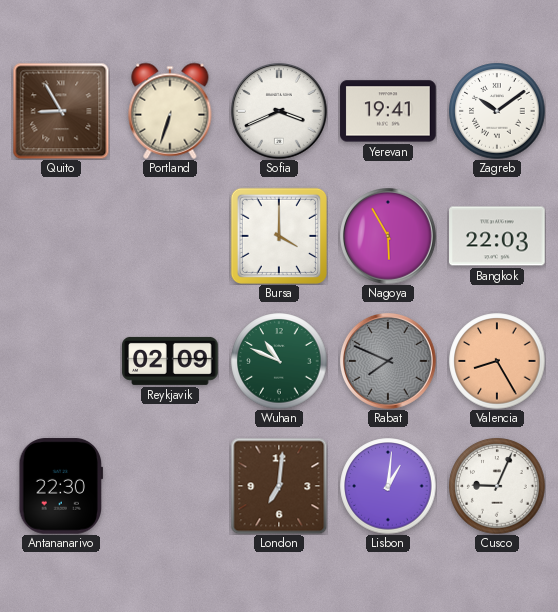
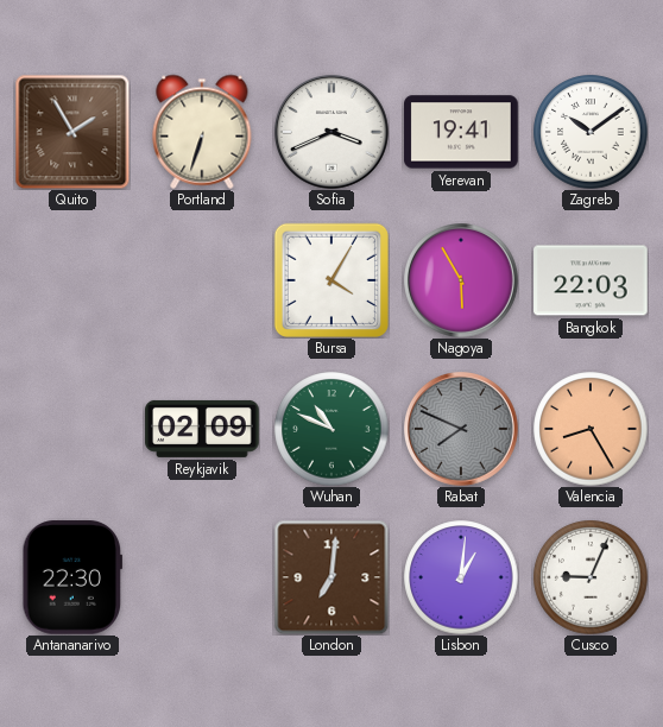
Quito: 8:55 -> 1:55
Bursa: 4:00 -> 4:05
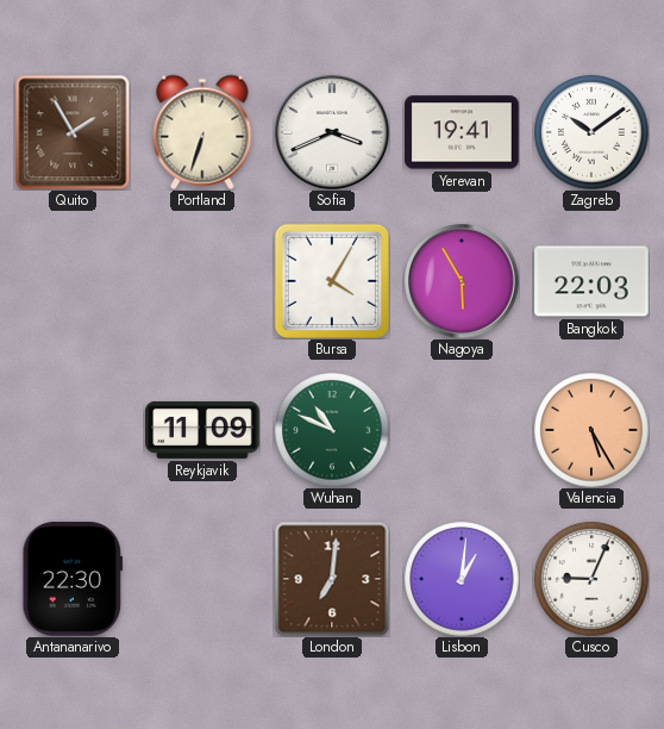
Reykjavik: 02:09 -> 11:09
Rabat: 7:49 -> none
Valencia: 8:25 -> 5:25
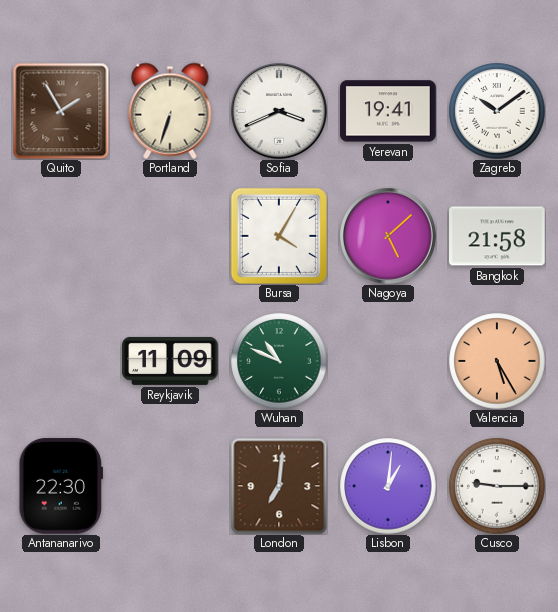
Nagoya: 5:55 -> 5:08
Bangkok: 22:03 -> 21:58
Cusco: 9:04 -> 9:15
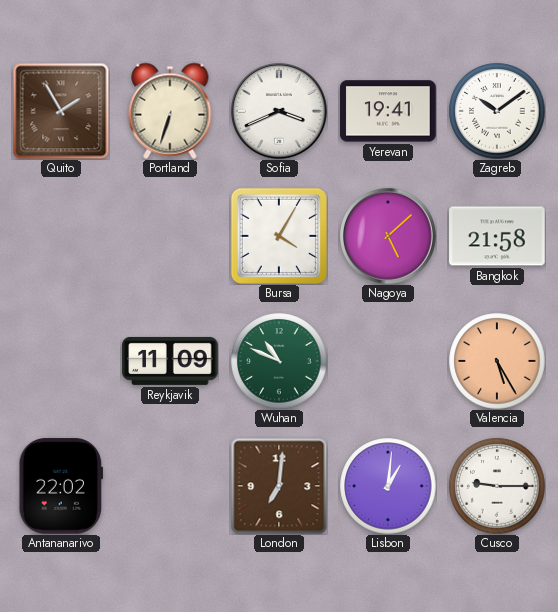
Antananarivo: 22:30 -> 22:02
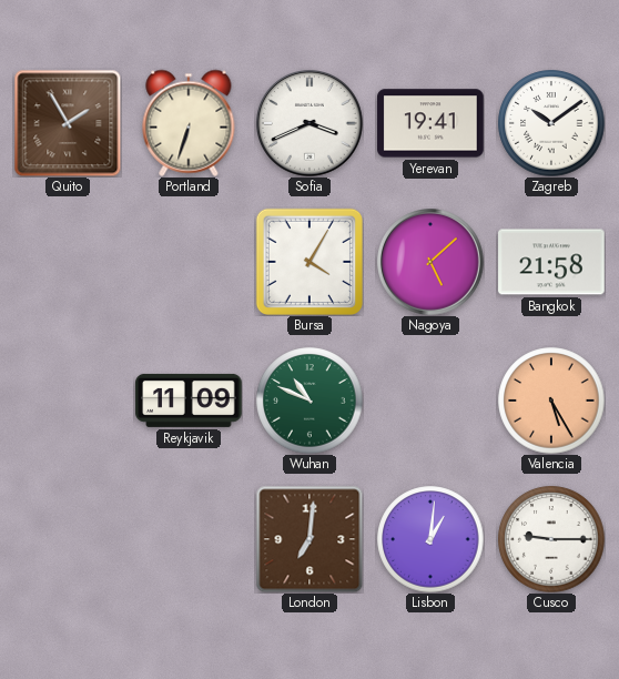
Antananarivo: 22:02 -> none
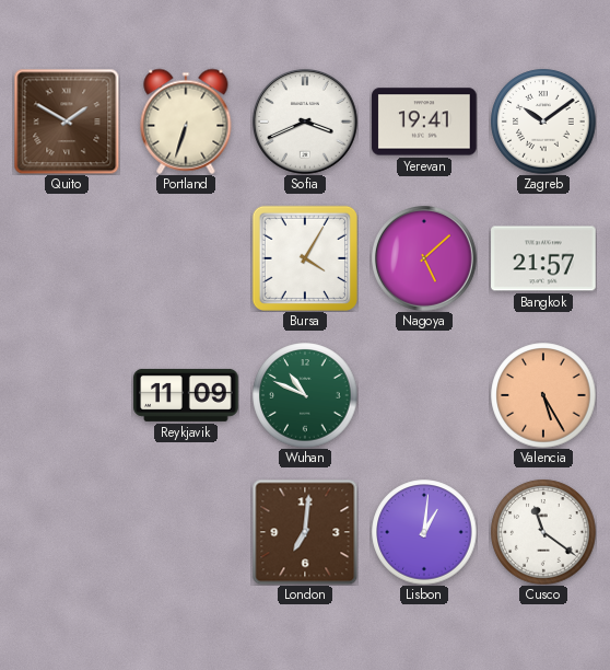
Quito: 1:55 -> 1:50
Bangkok: 21:58 -> 21:57
Cusco: 9:15 -> 11:21
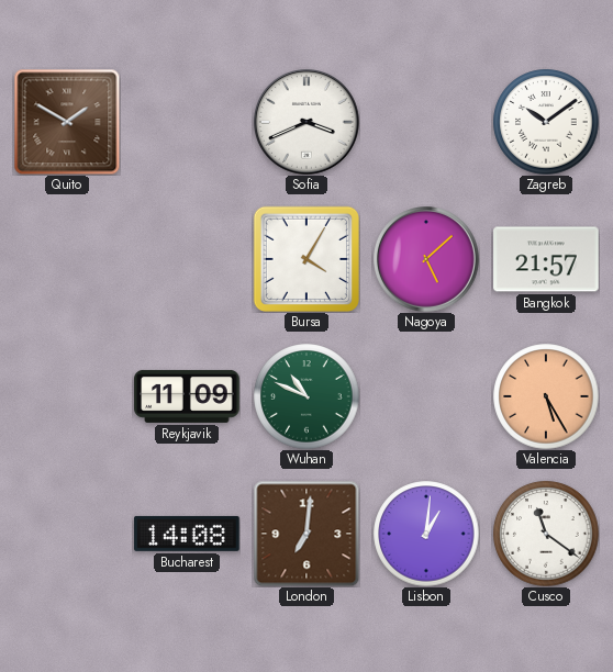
Portland: 6:33 -> none
Yerevan: 19:41 -> none
Bucharest: none -> 14:08
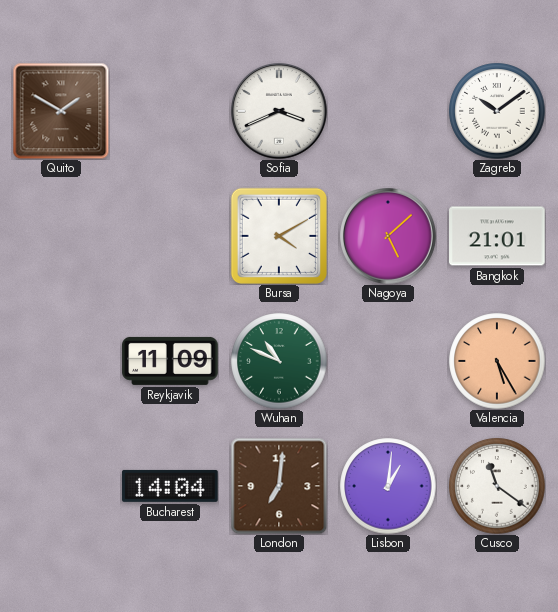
Bursa: 4:05 -> 4:10
Bangkok: 21:57 -> 21:01
Bucharest: 14:08 -> 14:04
